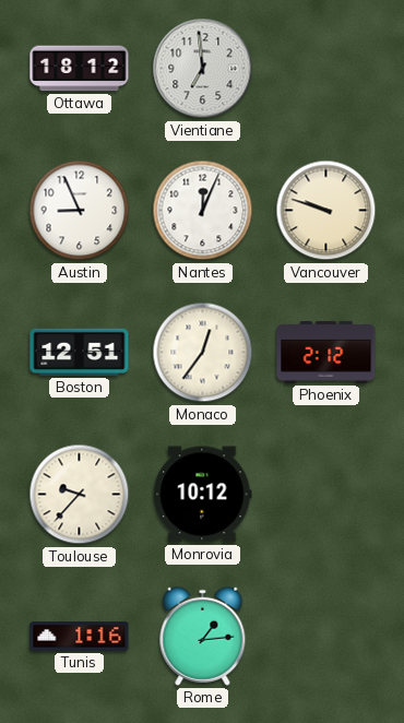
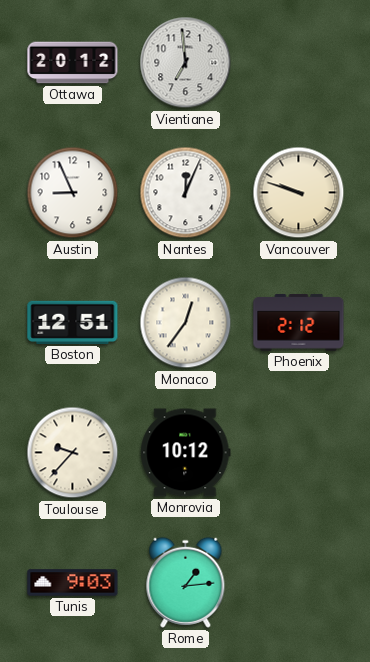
Ottawa: 18:12 -> 20:12
Tunis: 1:16 -> 9:03
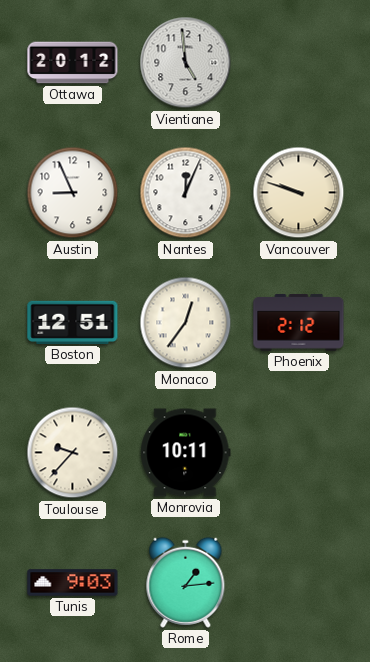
Vientiane: 6:59 -> 4:59
Monrovia: 10:12 -> 10:11
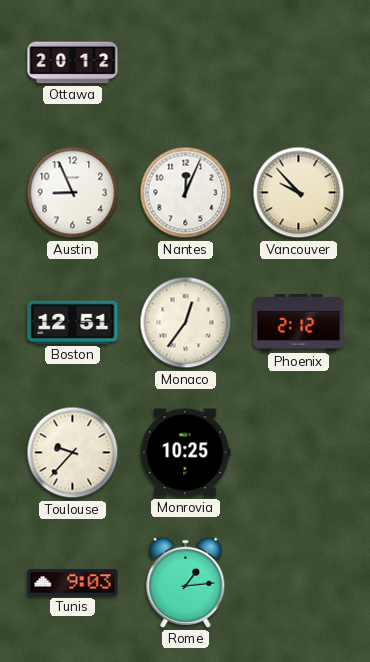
Vientiane: 4:59 -> none
Vancouver: 9:48 -> 9:53
Monrovia: 10:11 -> 10:25
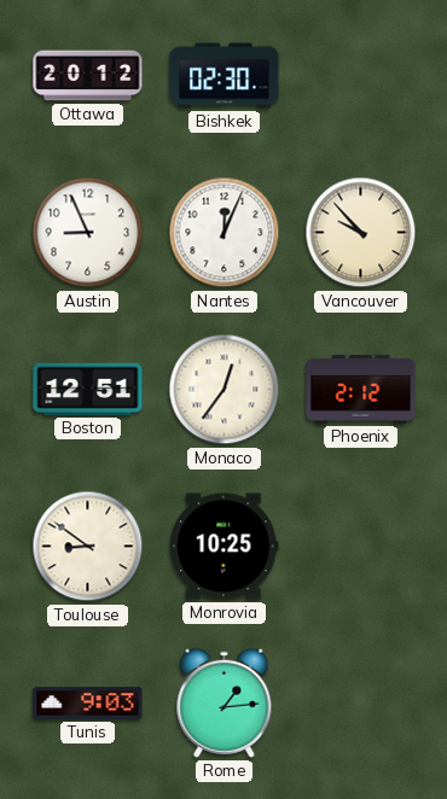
Bishkek: none -> 02:30
Toulouse: 9:37 -> 8:51
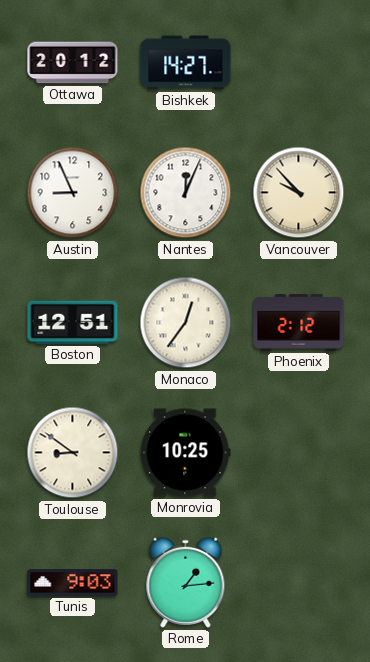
Bishkek: 02:30 -> 14:27
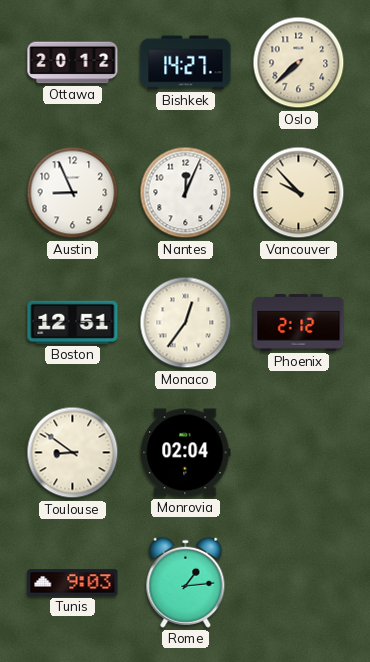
Oslo: none -> 7:38
Monrovia: 10:25 -> 02:04
